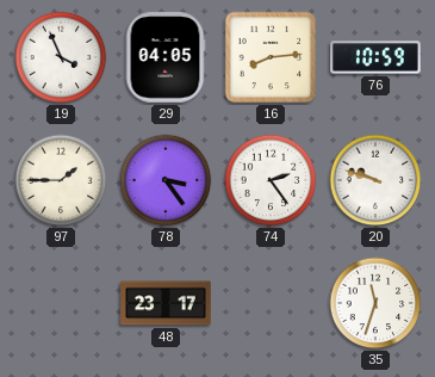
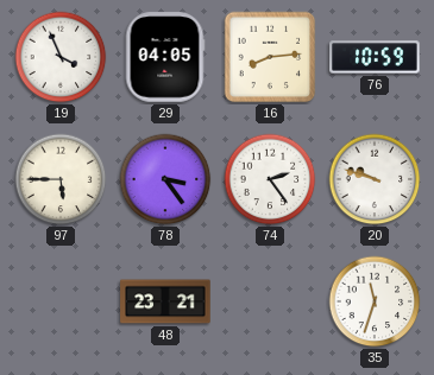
97: 1:45 -> 5:45
48: 23:17 -> 23:21
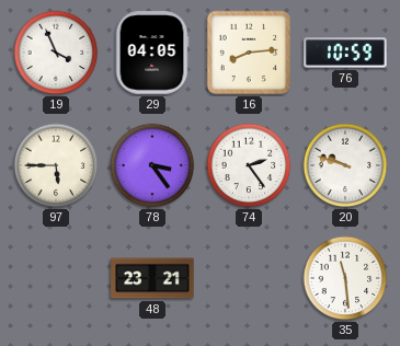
35: 11:33 -> 11:29
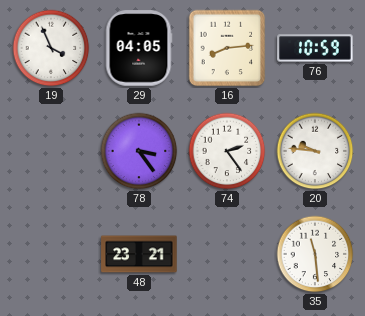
97: 5:45 -> none
20: 9:48 -> 9:46
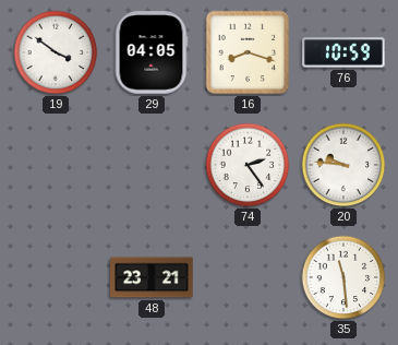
19: 3:56 -> 3:51
16: 8:14 -> 8:18
78: 3:24 -> none
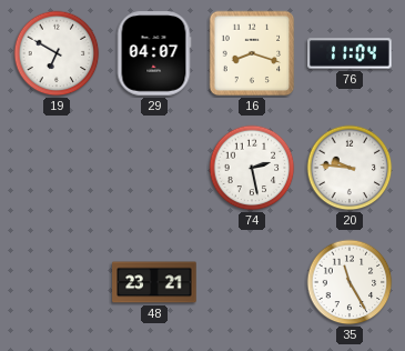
19: 3:51 -> 6:50
29: 04:05 -> 04:07
76: 10:59 -> 11:04
74: 2:24 -> 2:28
35: 11:29 -> 11:25
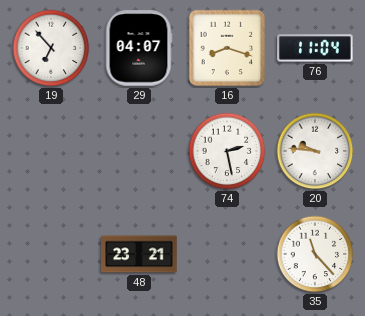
19: 6:50 -> 6:53
35: 11:25 -> 11:23
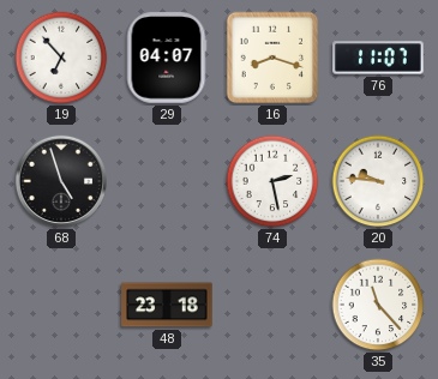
76: 11:04 -> 11:07
68: none -> 4:57
48: 23:21 -> 23:18
